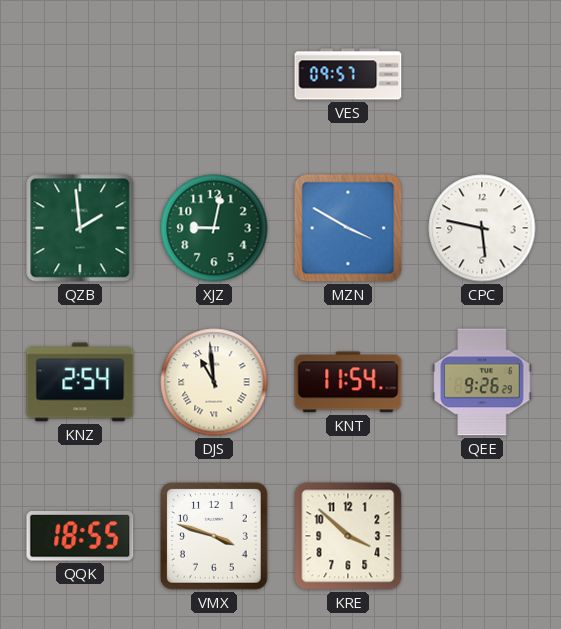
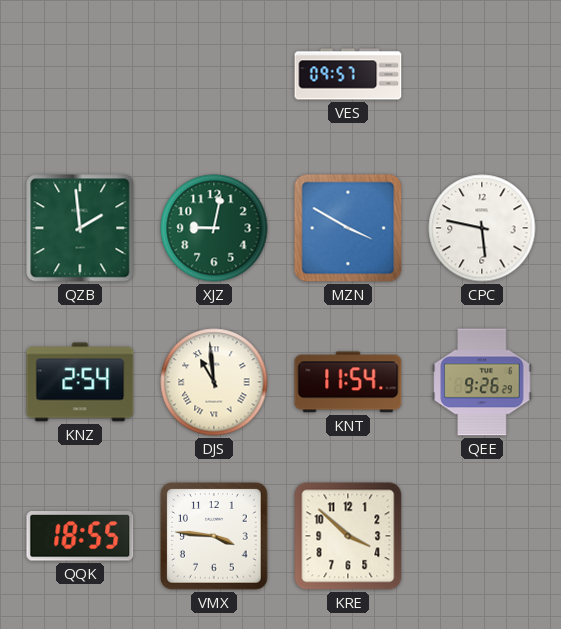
VMX: 3:48 -> 3:46
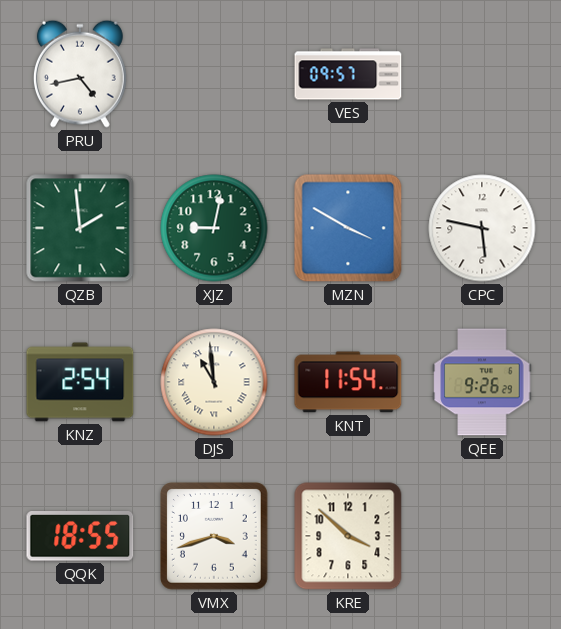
PRU: none -> 4:43
VMX: 3:46 -> 3:42
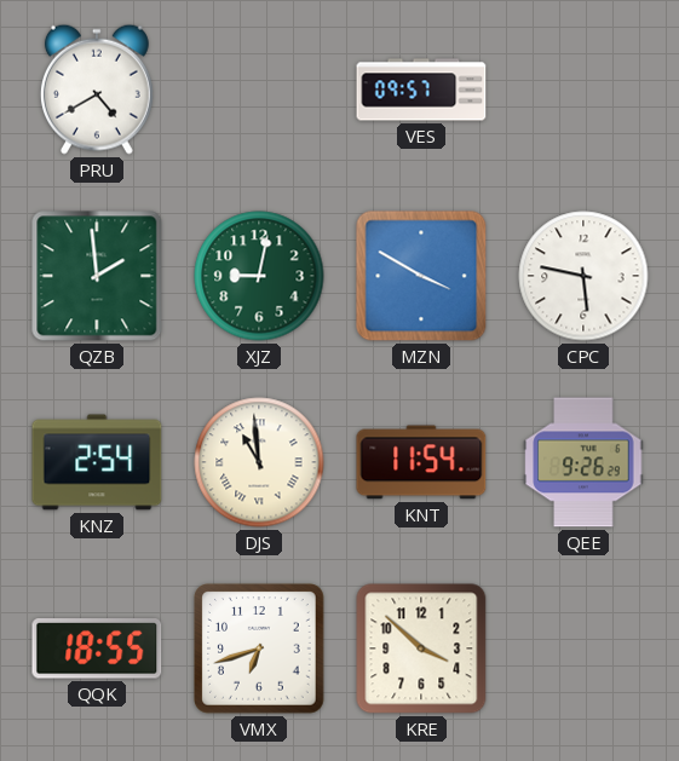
PRU: 4:43 -> 4:40
VMX: 3:42 -> 6:42
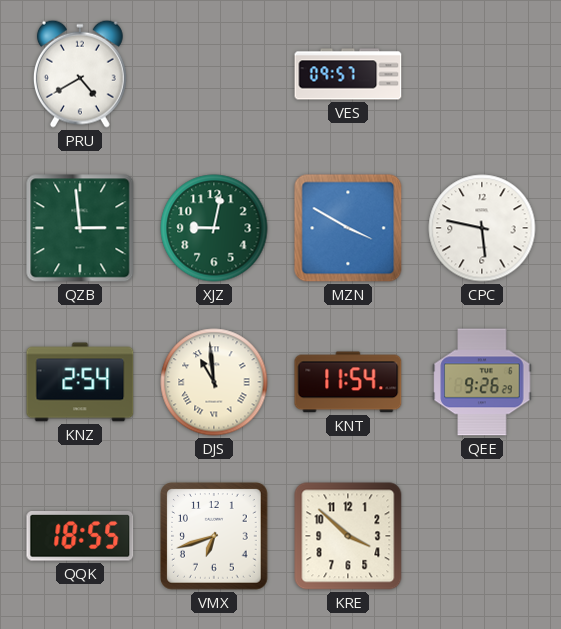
QZB: 1:59 -> 2:59
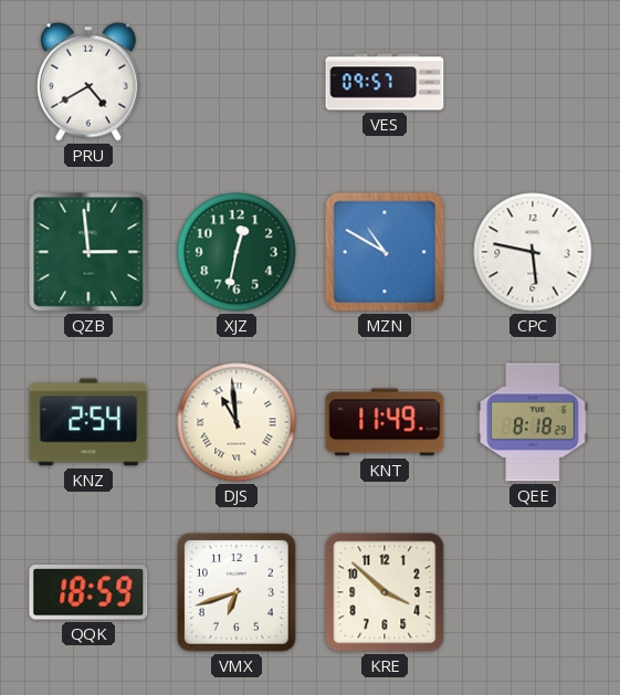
XJZ: 9:02 -> 12:32
MZN: 3:50 -> 10:50
KNT: 11:54 -> 11:49
QEE: 9:26 -> 8:18
QQK: 18:55 -> 18:59
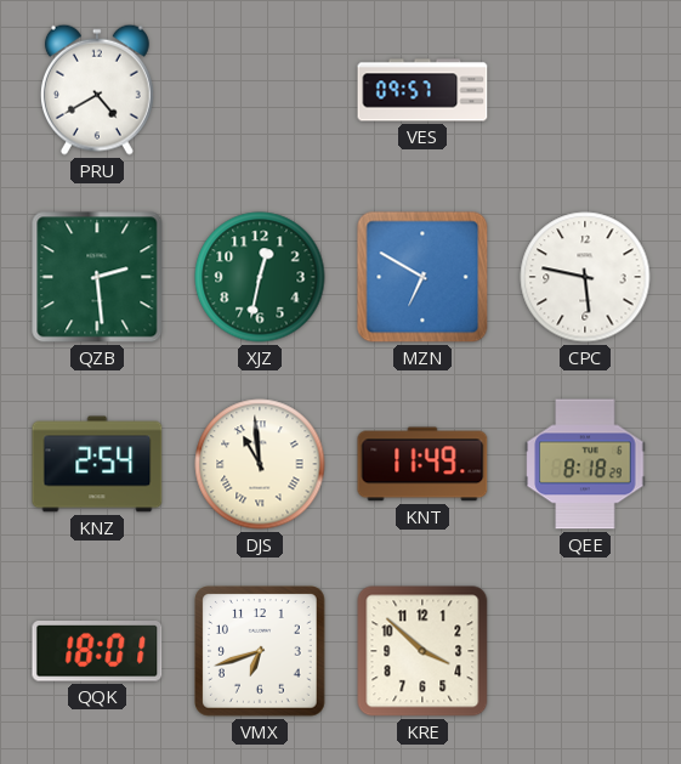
QZB: 2:59 -> 2:29
MZN: 10:50 -> 6:50
QQK: 18:59 -> 18:01
